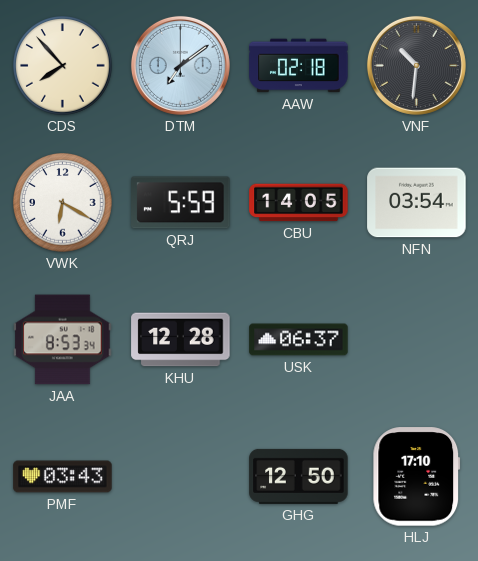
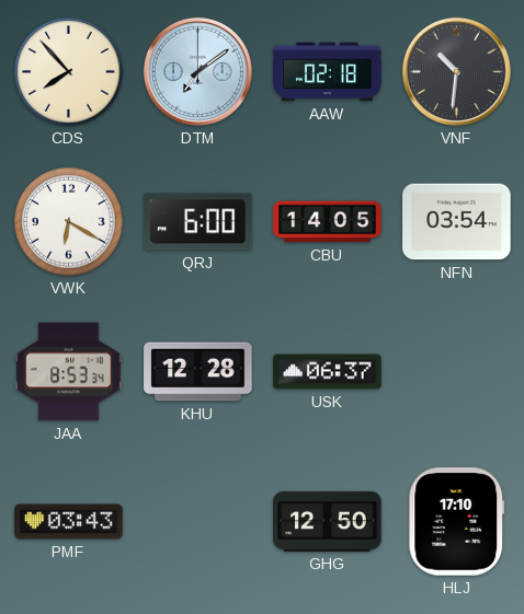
QRJ: 5:59 -> 6:00
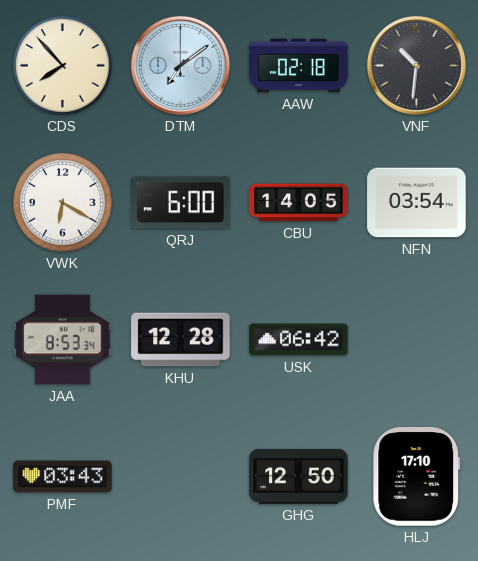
USK: 06:37 -> 06:42
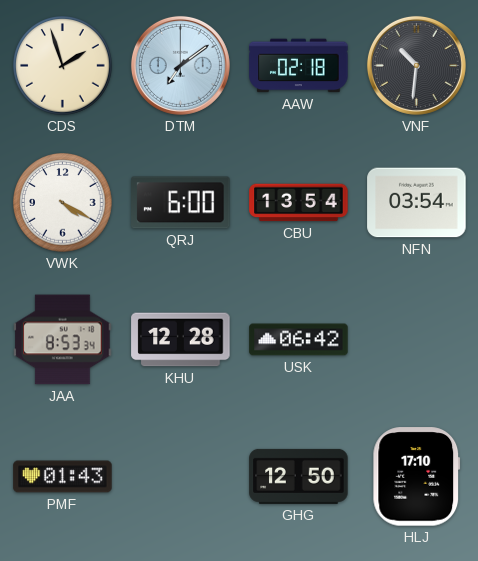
CDS: 7:53 -> 1:57
VWK: 6:20 -> 4:20
CBU: 14:05 -> 13:54
PMF: 03:43 -> 01:43
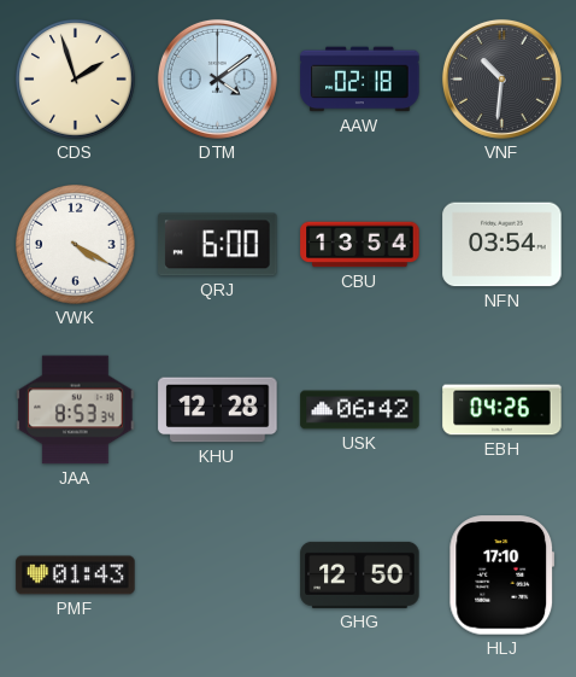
DTM: 7:09 -> 4:09
EBH: none -> 04:26
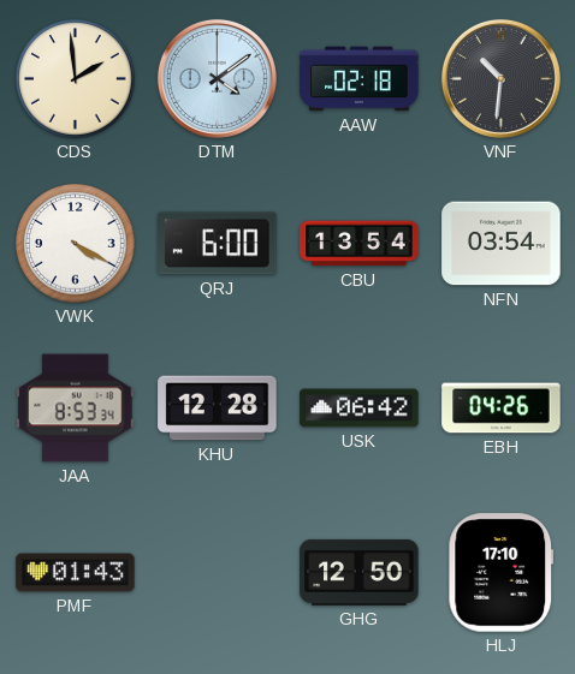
CDS: 1:57 -> 1:59
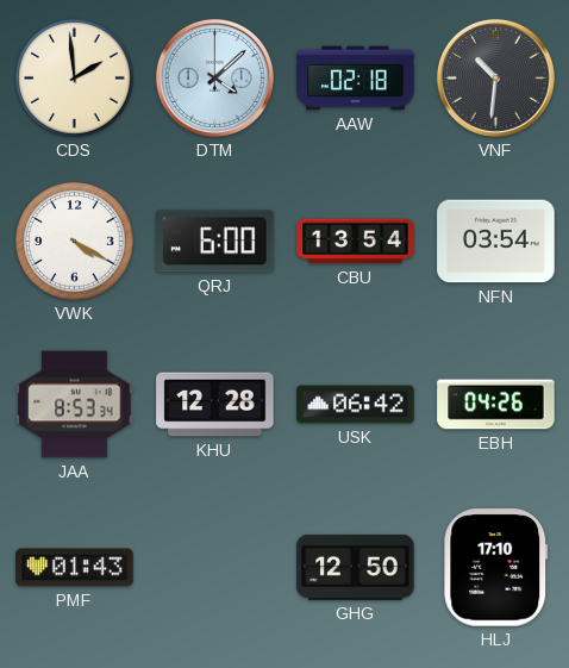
DTM: 4:09 -> 4:08
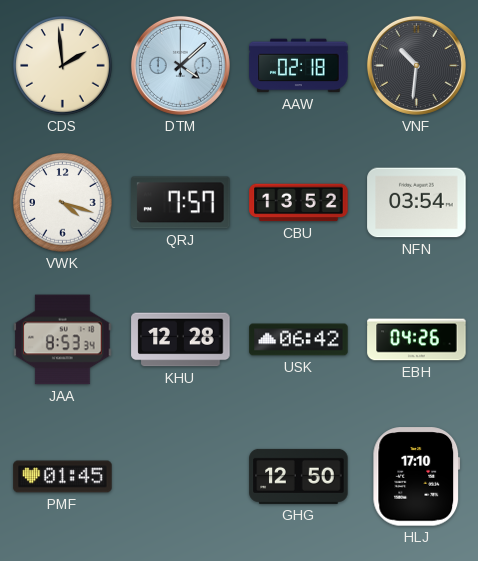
VWK: 4:20 -> 4:18
QRJ: 6:00 -> 7:57
CBU: 13:54 -> 13:52
PMF: 01:43 -> 01:45
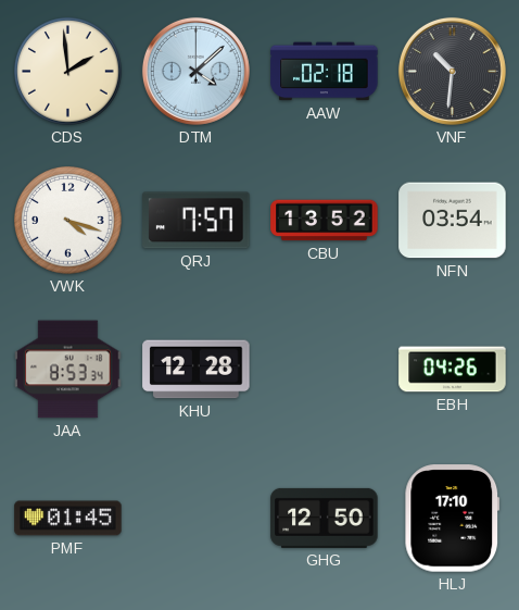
USK: 06:42 -> none
